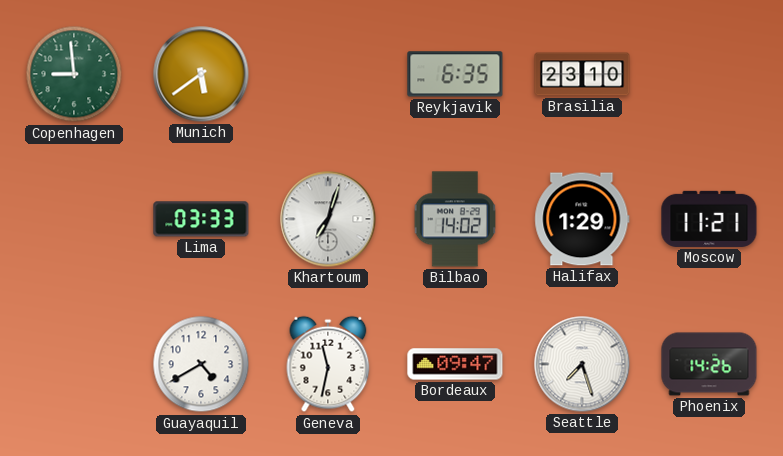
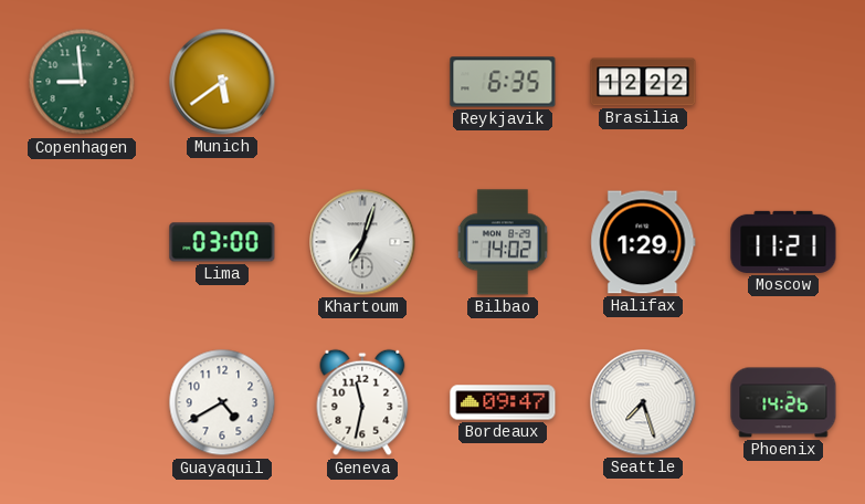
Brasilia: 23:10 -> 12:22
Lima: 03:33 -> 03:00
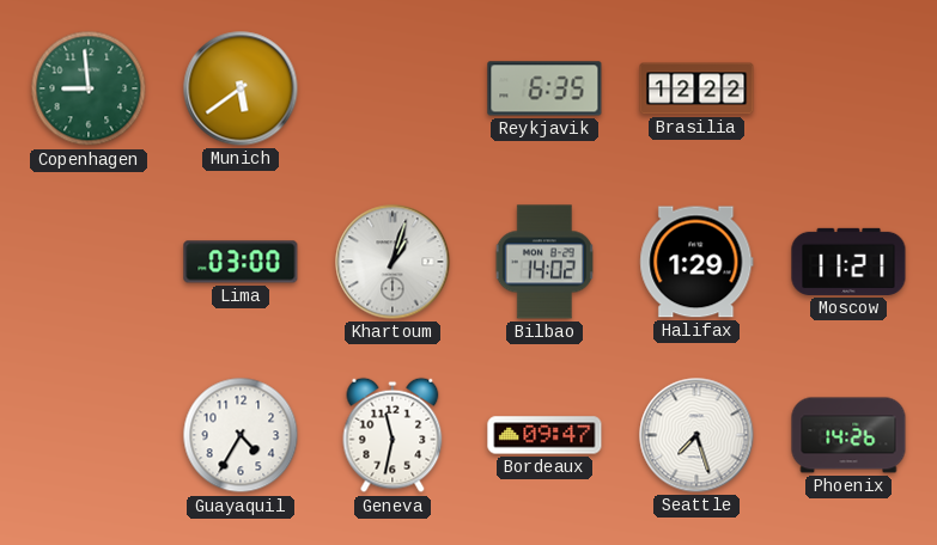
Khartoum: 7:03 -> 1:03
Guayaquil: 4:40 -> 4:35
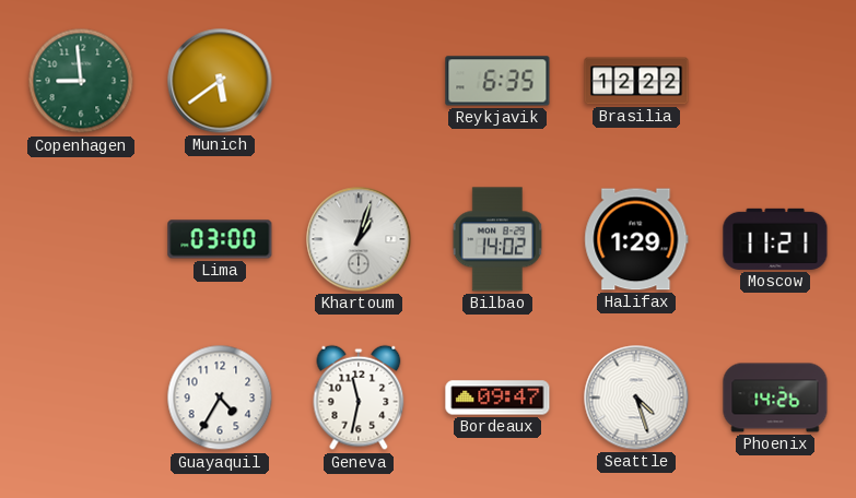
Seattle: 7:27 -> 4:27
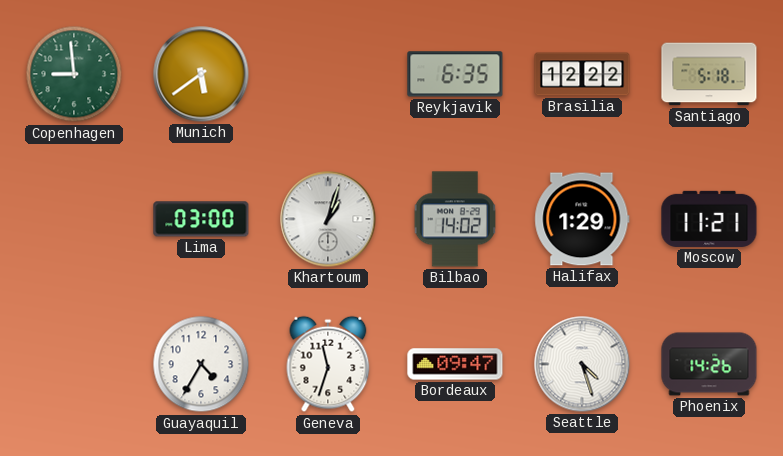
Santiago: none -> 5:18
Geneva: 11:32 -> 11:33
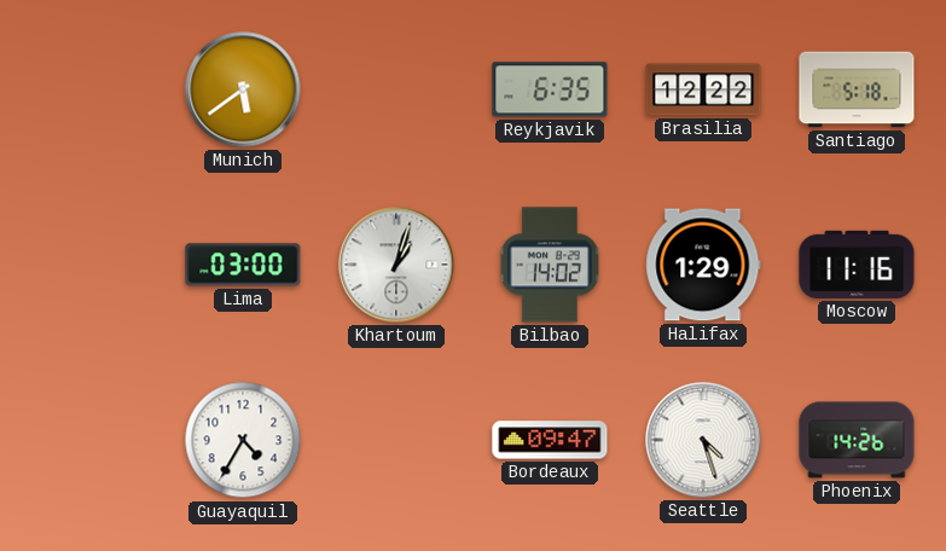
Copenhagen: 8:59 -> none
Moscow: 11:21 -> 11:16
Geneva: 11:33 -> none
